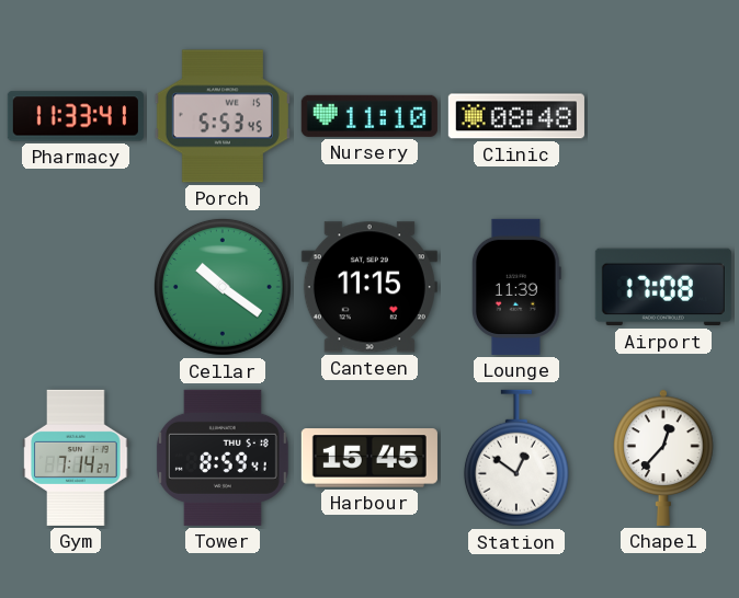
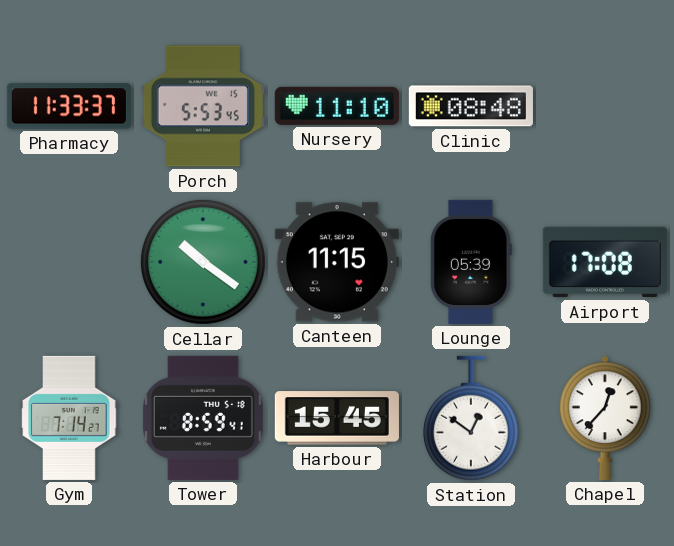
Pharmacy: 11:33:41 -> 11:33:37
Lounge: 11:39 -> 05:39
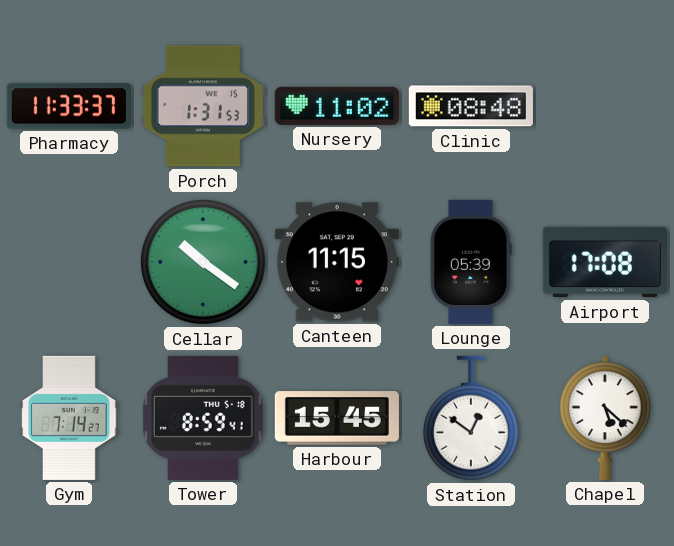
Porch: 5:53 -> 1:31
Nursery: 11:10 -> 11:02
Chapel: 12:37 -> 5:22
